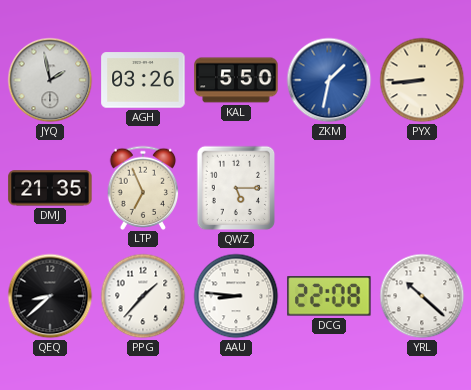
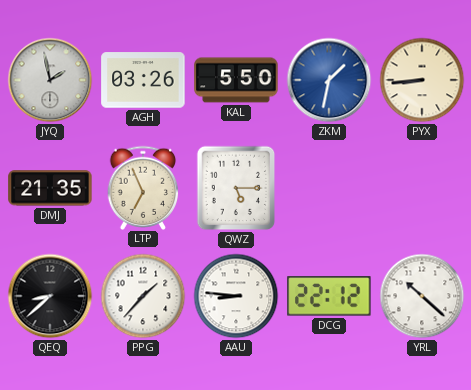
DCG: 22:08 -> 22:12
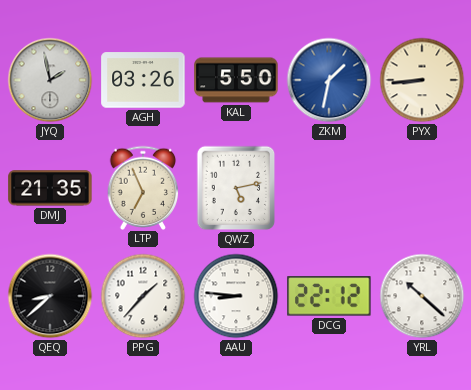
QWZ: 5:15 -> 5:13
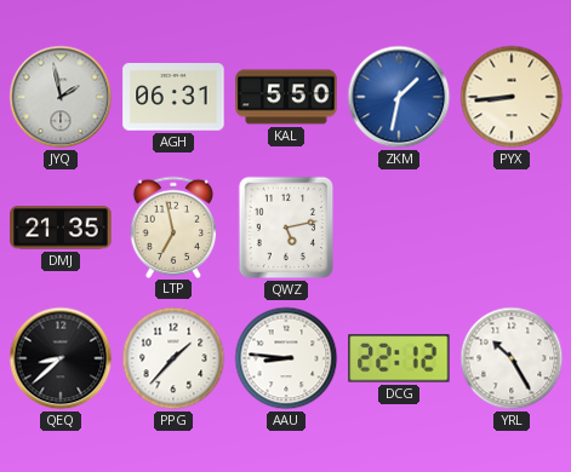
AGH: 03:26 -> 06:31
LTP: 6:56 -> 6:58
YRL: 10:22 -> 10:25
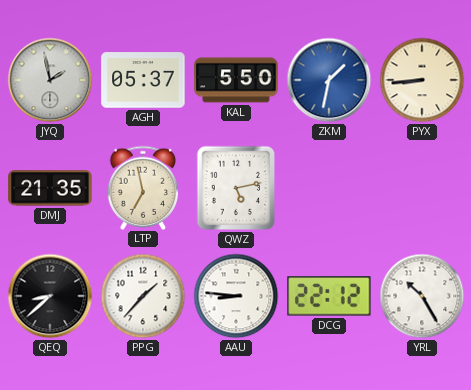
AGH: 06:31 -> 05:37
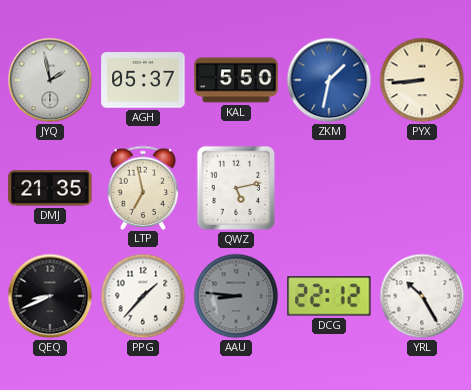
QEQ: 8:38 -> 8:41
AAU dial: white -> grey
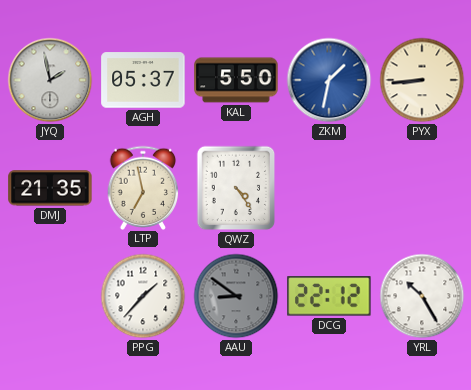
QWZ: 5:13 -> 4:24
QEQ: 8:41 -> none
AAU: 8:46 -> 8:51
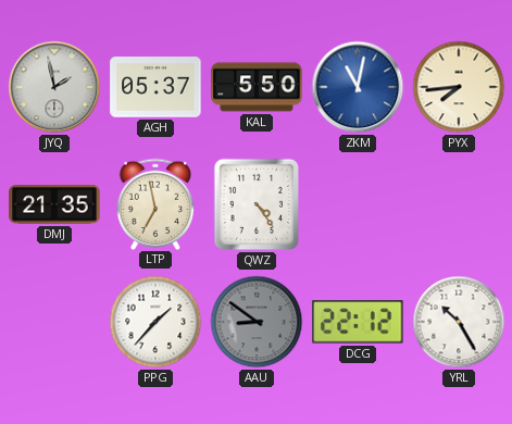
ZKM: 1:32 -> 11:02
PYX: 8:44 -> 7:44
